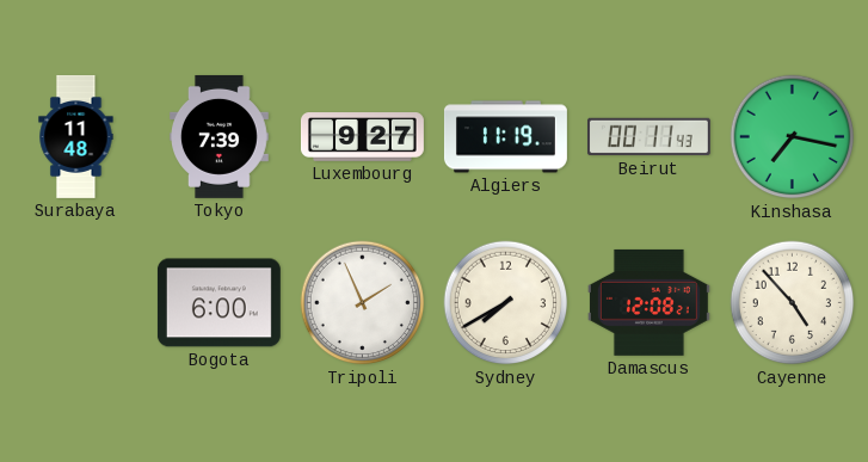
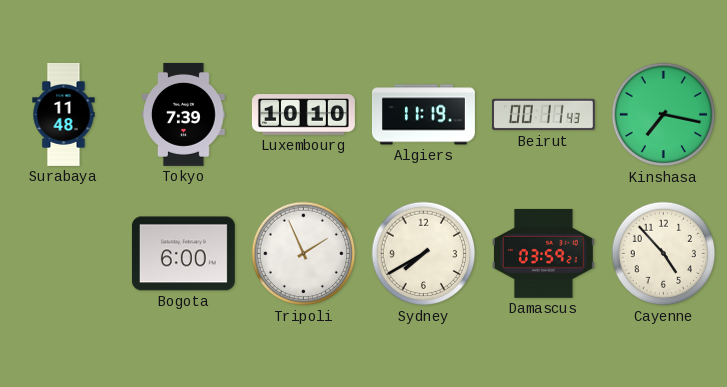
Luxembourg: 9:27 -> 10:10
Damascus: 12:08 -> 03:59
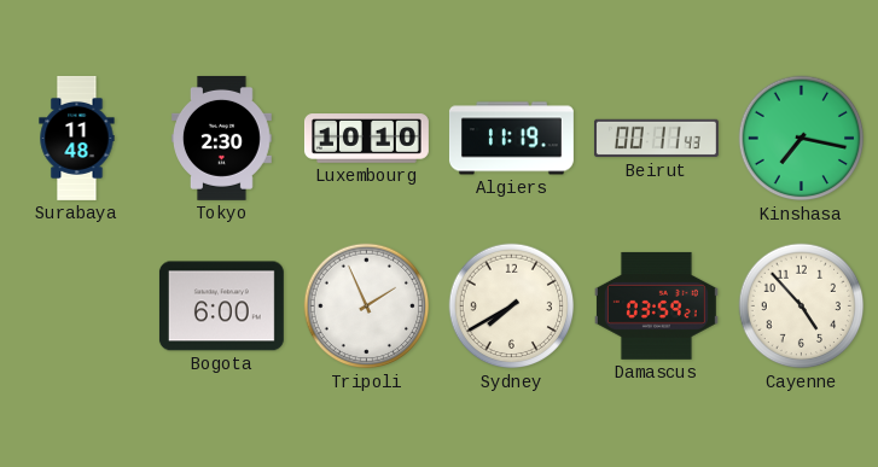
Tokyo: 7:39 -> 2:30
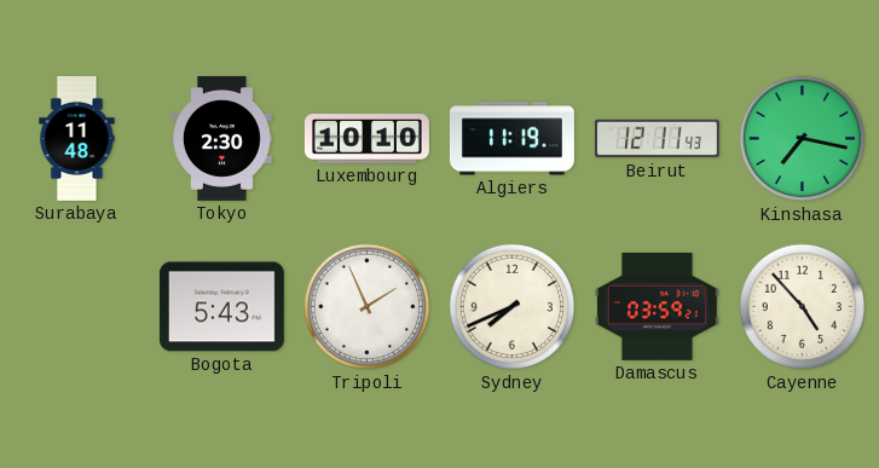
Beirut: 00:11 -> 12:11
Bogota: 6:00 -> 5:43
Sydney: 7:40 -> 7:41
